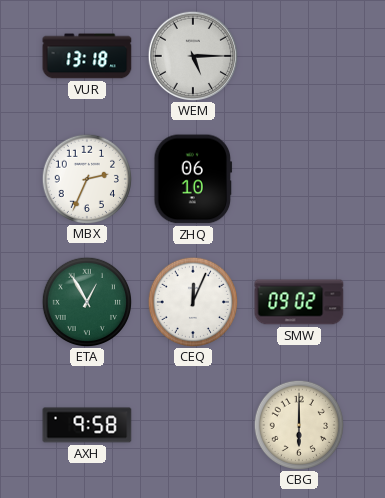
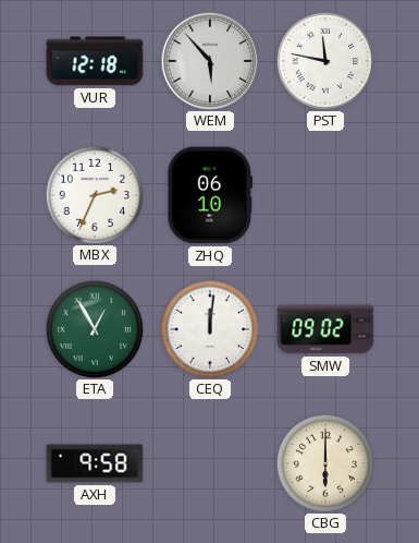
VUR: 13:18 -> 12:18
WEM: 5:15 -> 5:53
PST: none -> 11:47
CEQ: 12:04 -> 12:01
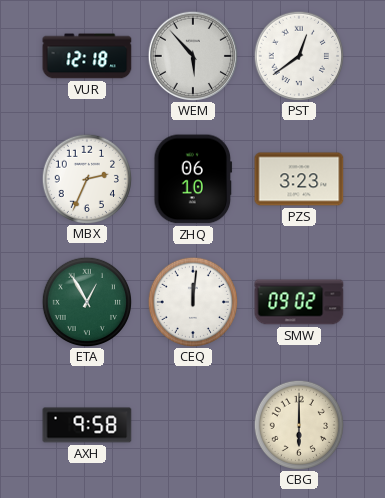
PST: 11:47 -> 12:39
PZS: none -> 3:23
